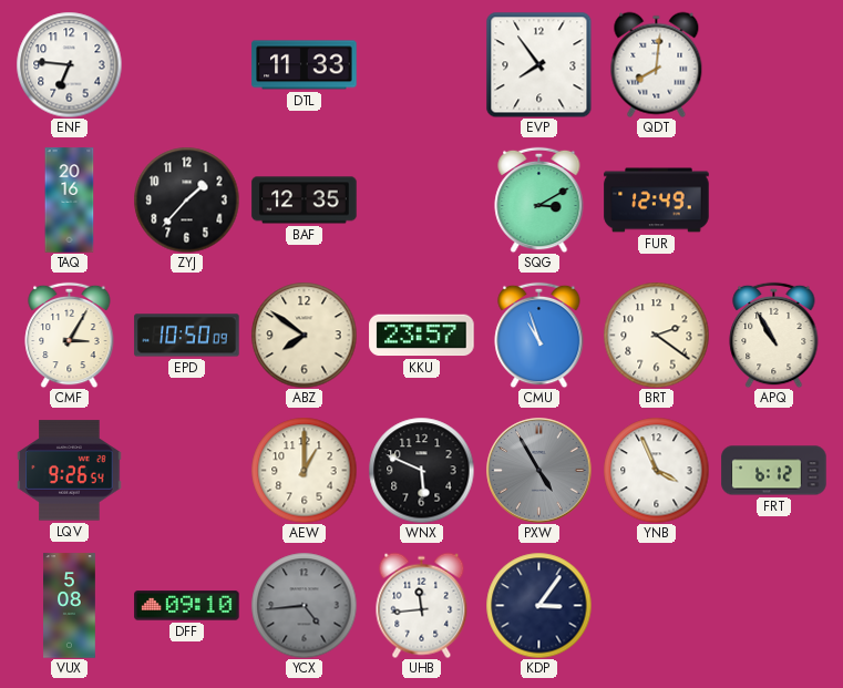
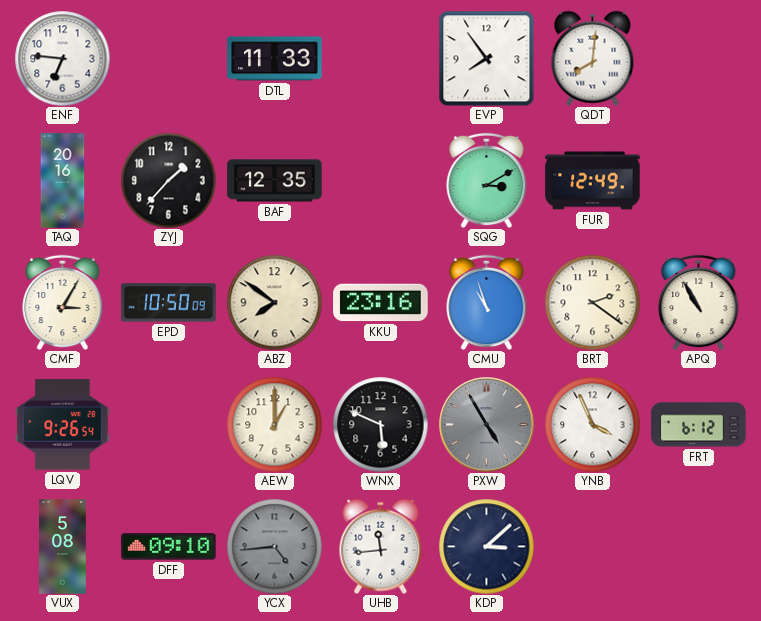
KKU: 23:57 -> 23:16
KDP: 3:06 -> 3:08
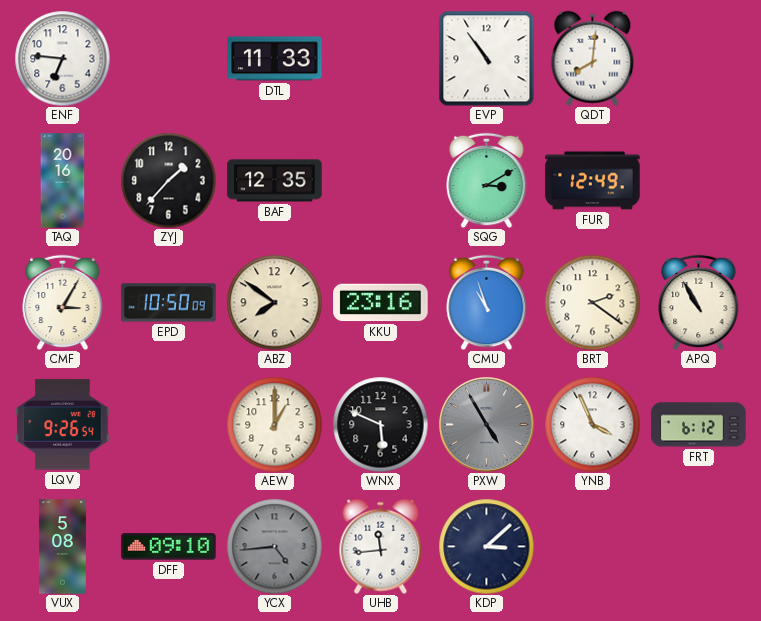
EVP: 7:54 -> 10:54
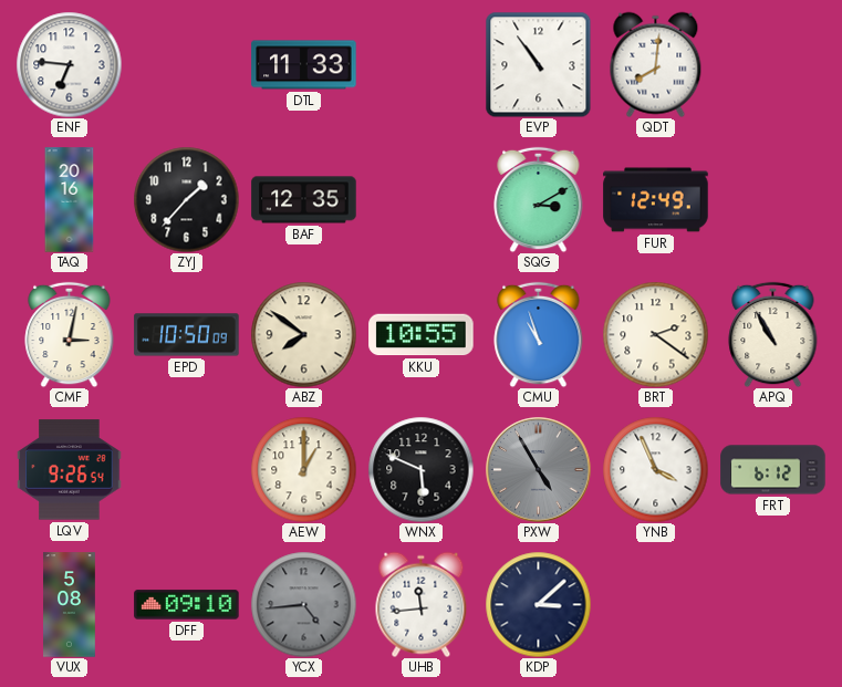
CMF: 3:05 -> 3:02
KKU: 23:16 -> 10:55
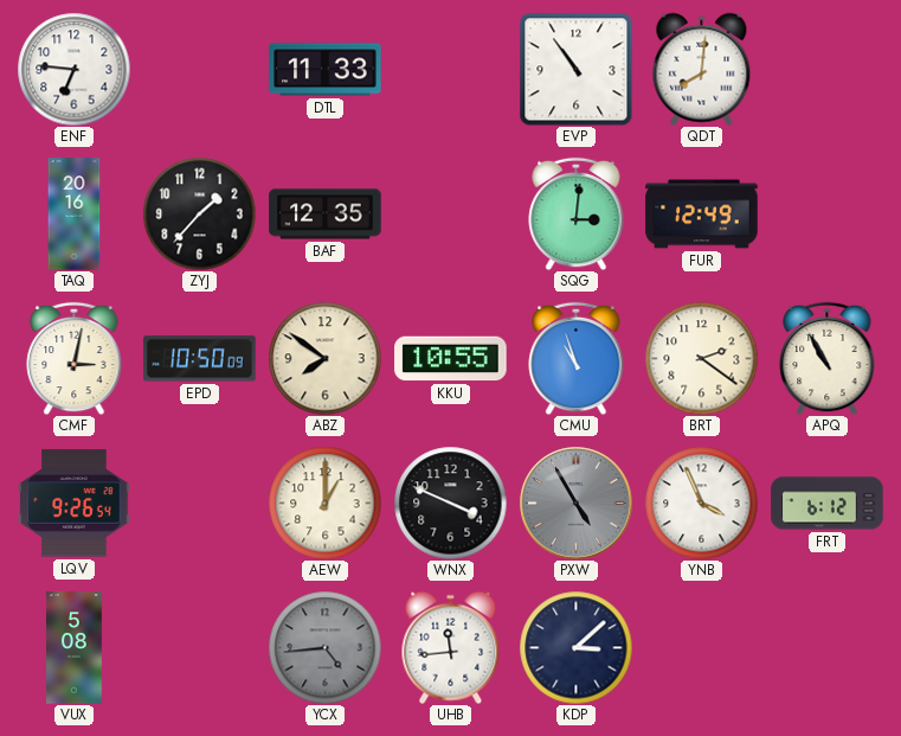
SQG: 3:10 -> 3:01
WNX: 5:49 -> 3:49
DFF: 09:10 -> none
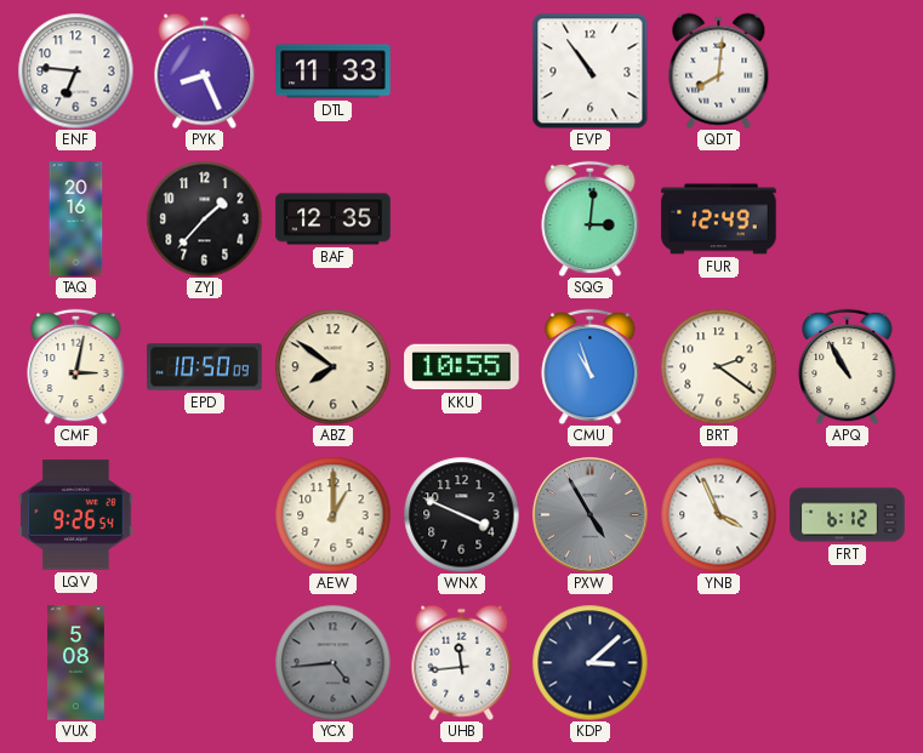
PYK: none -> 8:26
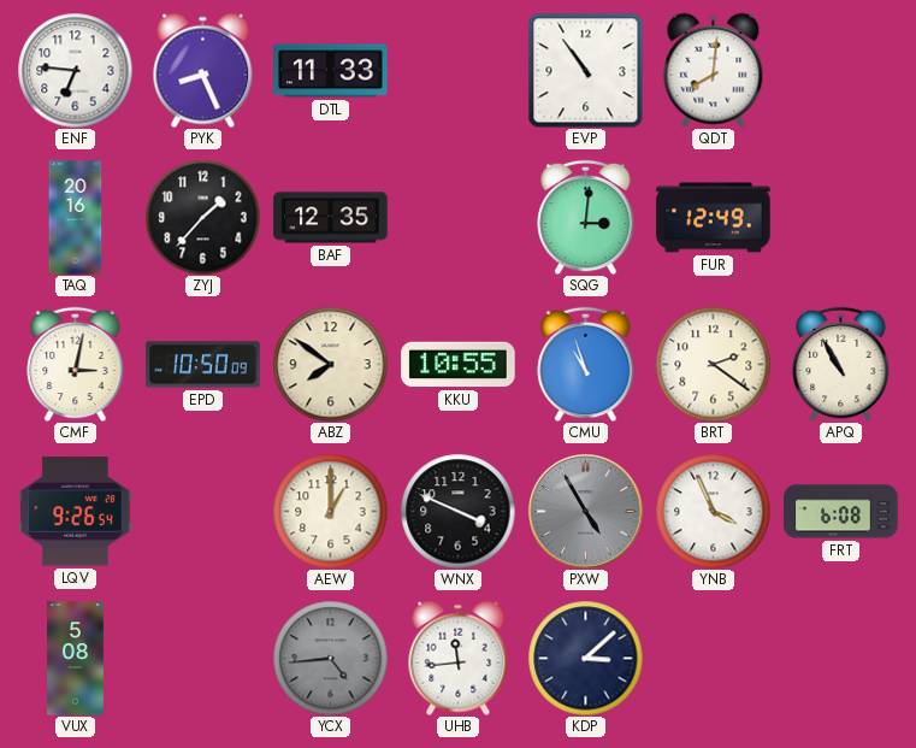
FRT: 6:12 -> 6:08
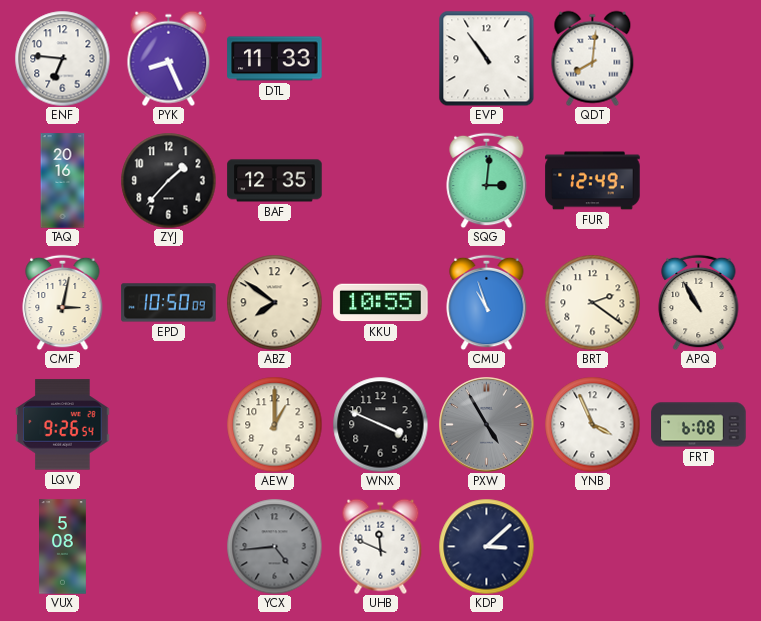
UHB: 11:44 -> 11:49
